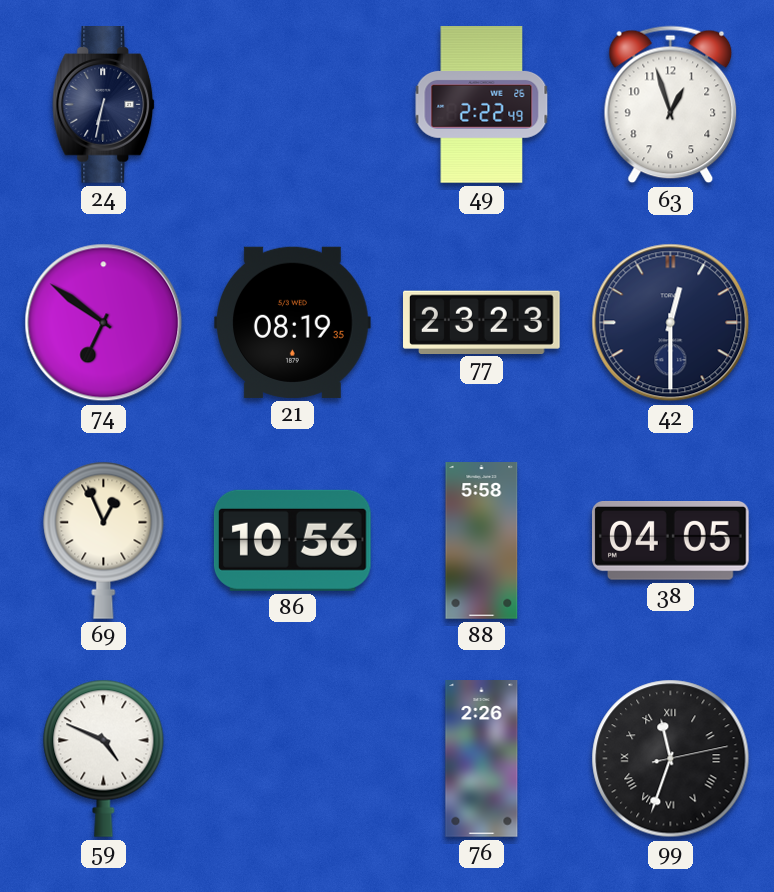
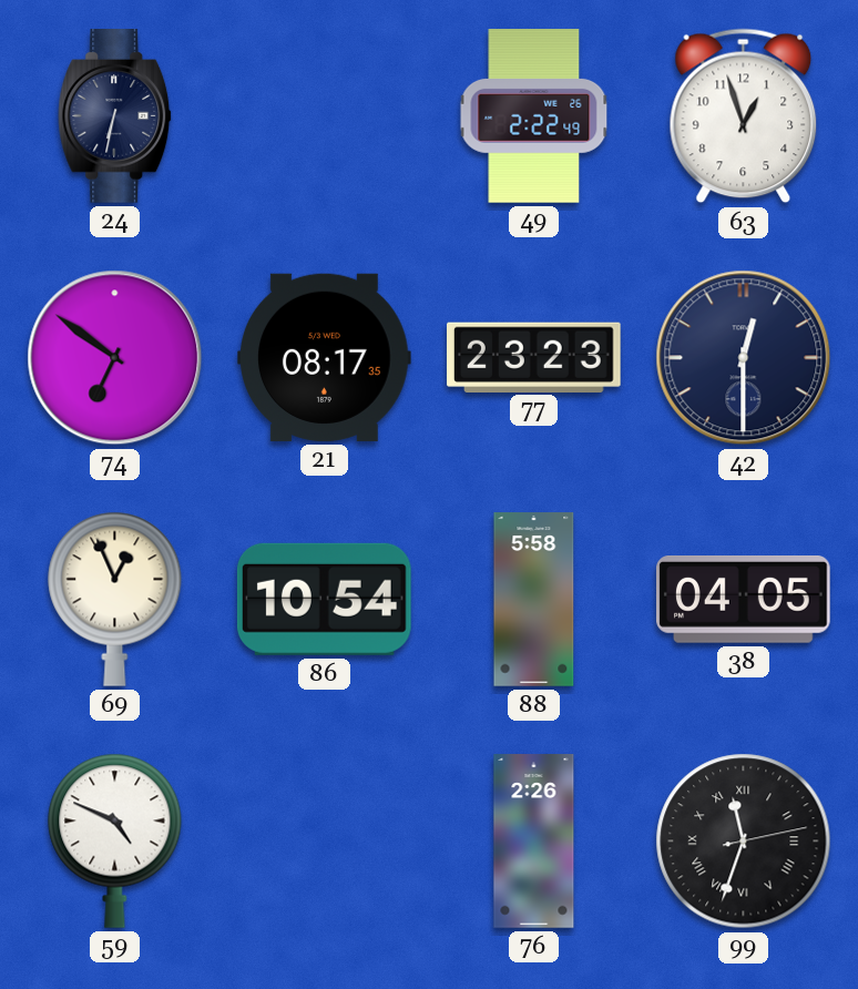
21: 08:19 -> 08:17
86: 10:56 -> 10:54
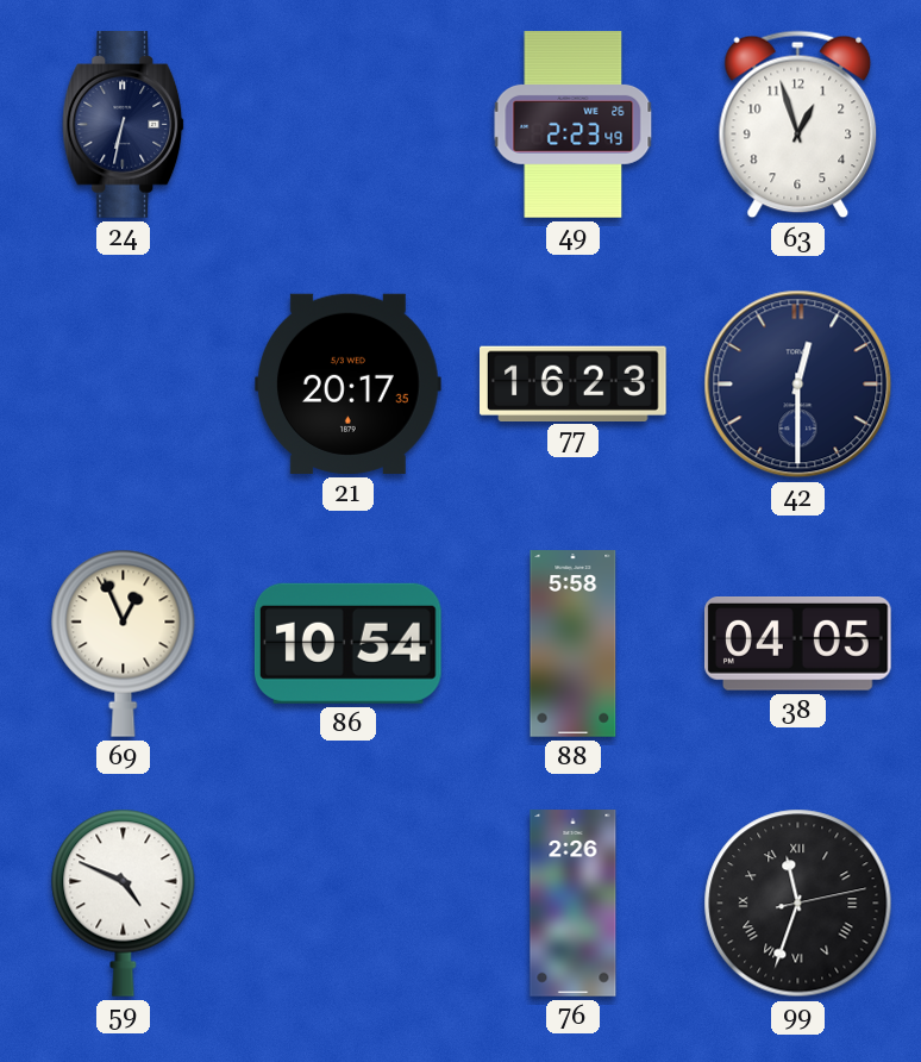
49: 2:22 -> 2:23
74: 6:51 -> none
21: 08:17 -> 20:17
77: 23:23 -> 16:23
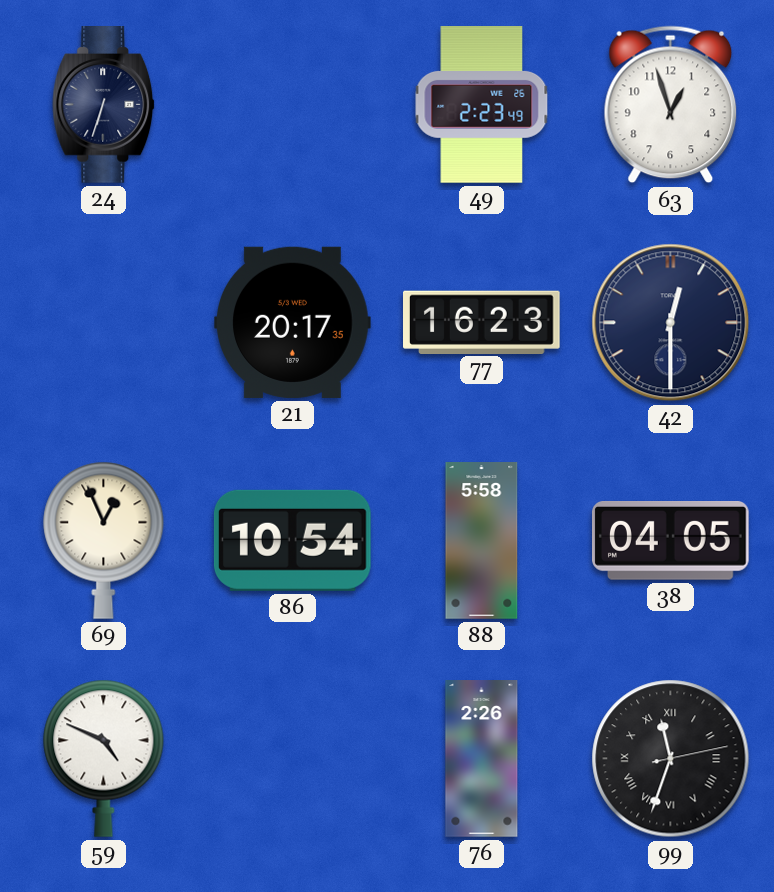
24: 6:32 -> 6:33
